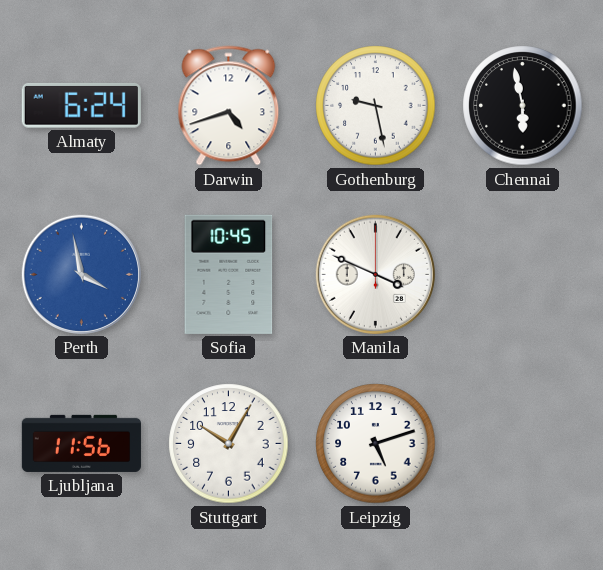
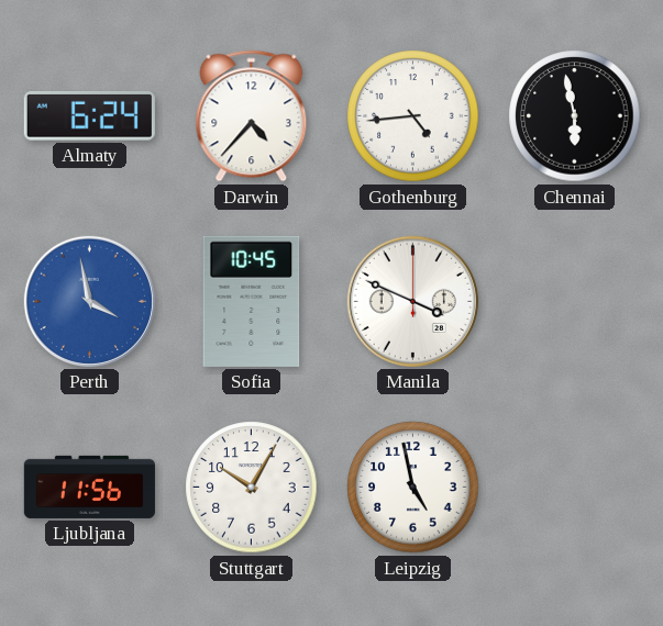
Darwin: 4:42 -> 4:37
Gothenburg: 9:28 -> 4:44
Leipzig: 5:12 -> 4:58
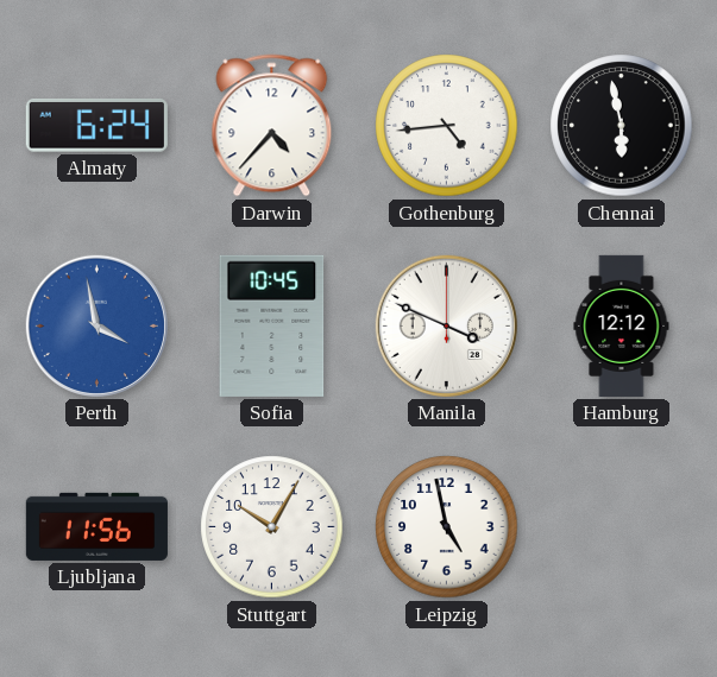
Hamburg: none -> 12:12
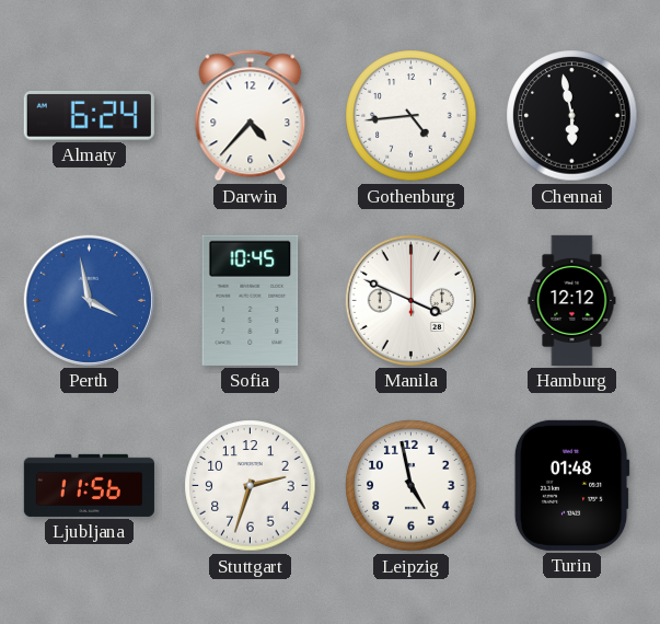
Stuttgart: 10:05 -> 2:33
Turin: none -> 01:48
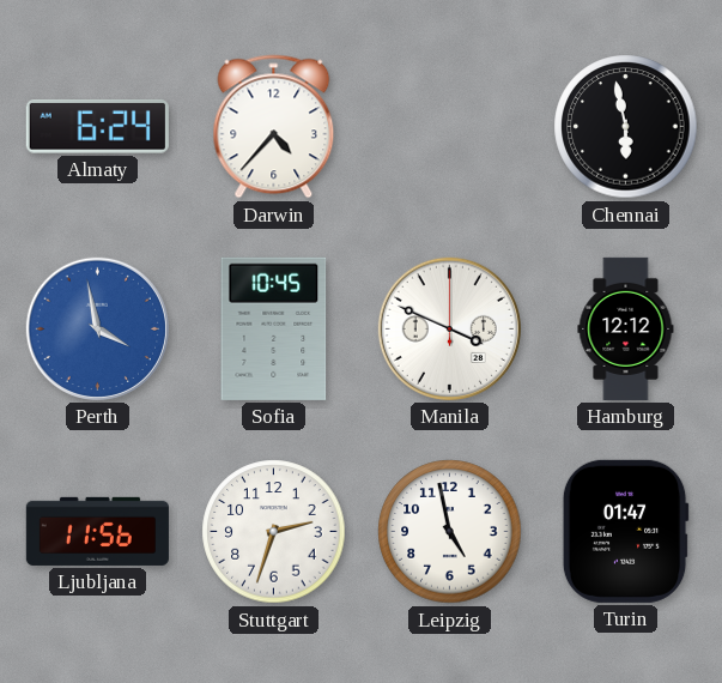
Gothenburg: 4:44 -> none
Turin: 01:48 -> 01:47
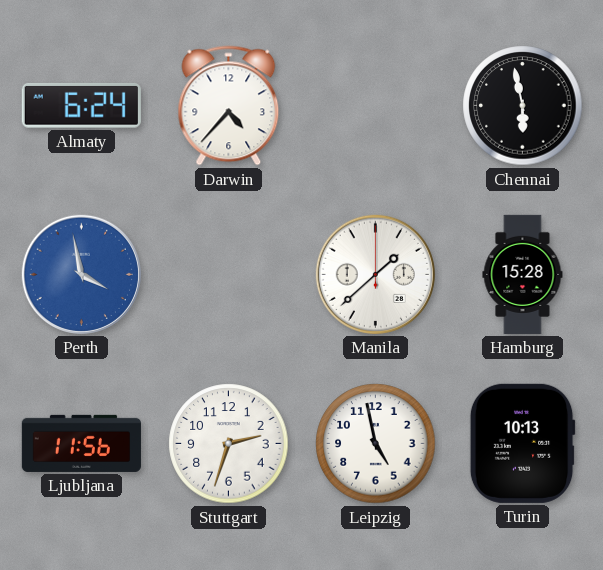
Sofia: 10:45 -> none
Manila: 3:49 -> 1:38
Hamburg: 12:12 -> 15:28
Turin: 01:47 -> 10:13
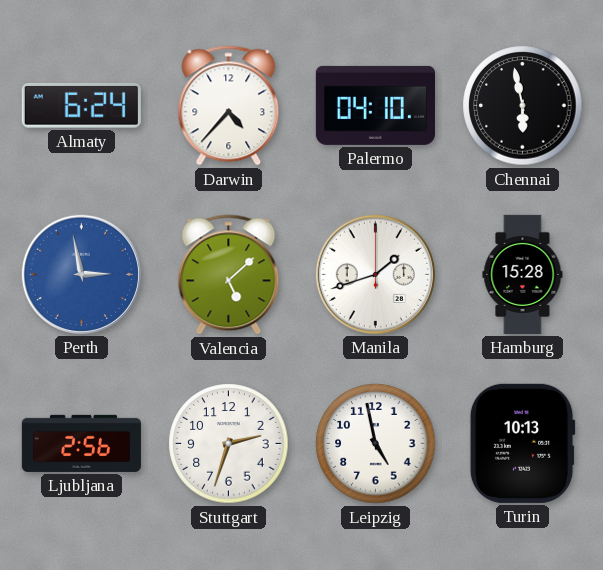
Palermo: none -> 04:10
Perth: 3:58 -> 2:58
Valencia: none -> 5:08
Manila: 1:38 -> 1:42
Ljubljana: 11:56 -> 2:56
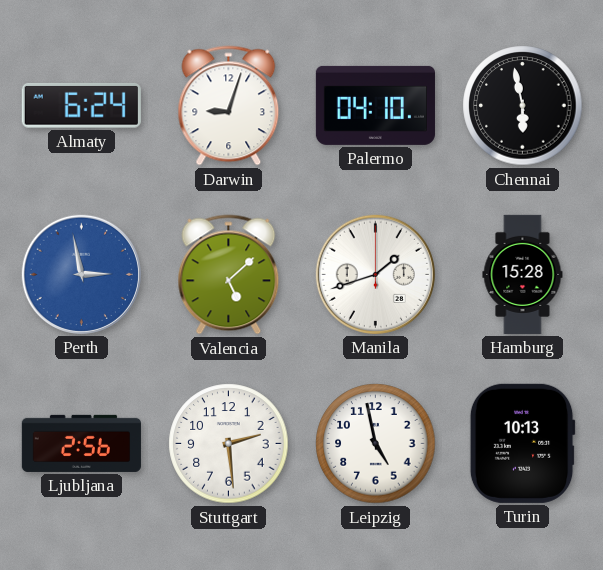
Darwin: 4:37 -> 9:03
Stuttgart: 2:33 -> 2:29
